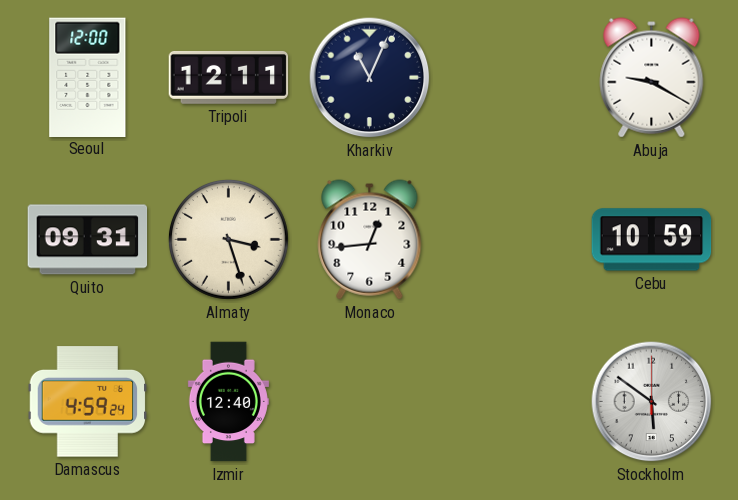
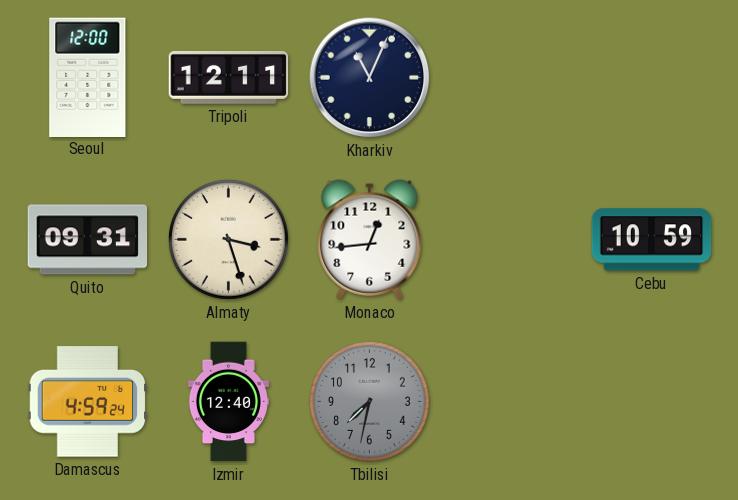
Abuja: 9:20 -> none
Tbilisi: none -> 7:32
Stockholm: 5:51 -> none
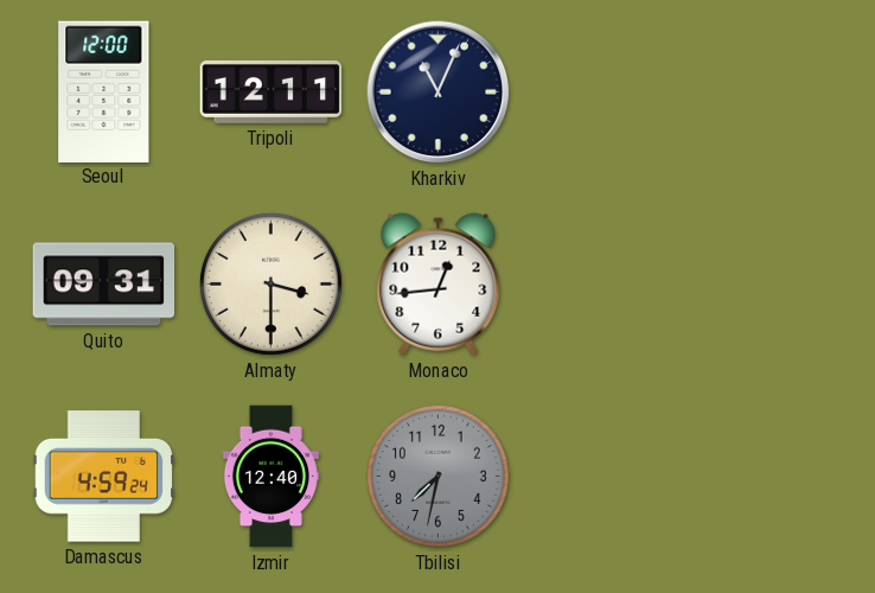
Almaty: 3:27 -> 3:30
Cebu: 10:59 -> none
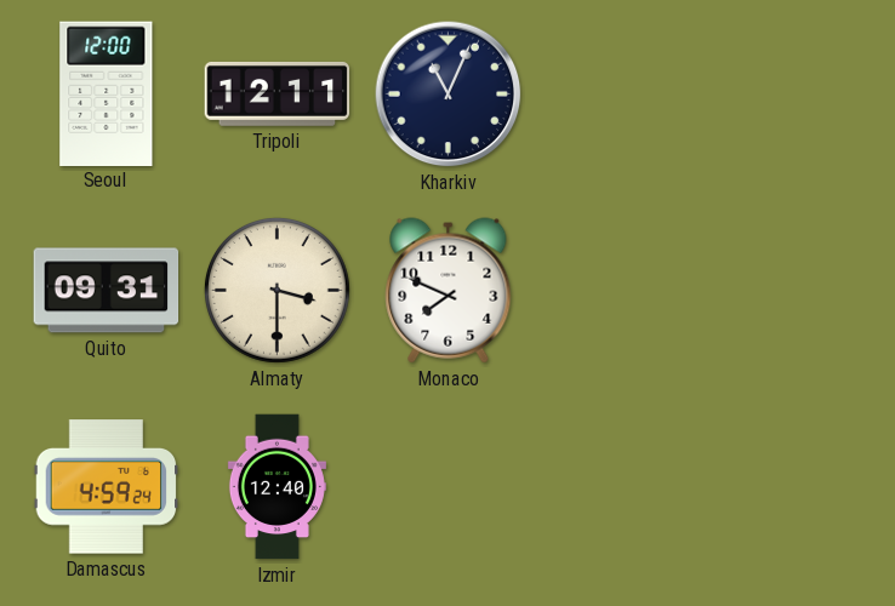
Monaco: 12:44 -> 7:49
Tbilisi: 7:32 -> none
